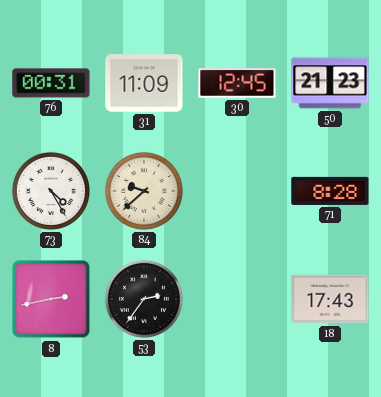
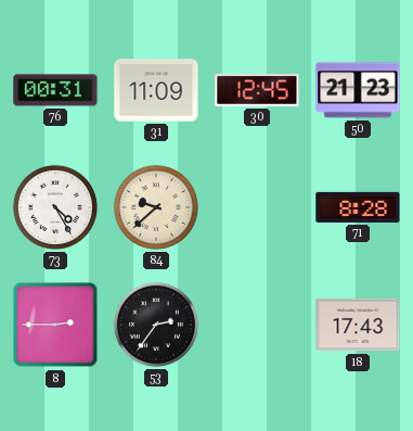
8: 2:43 -> 2:45
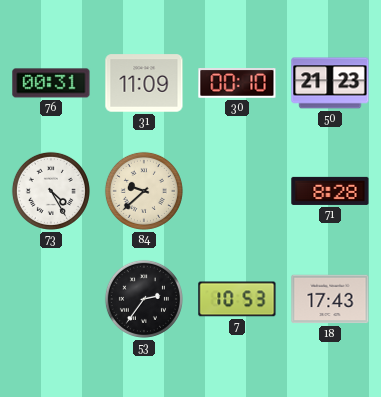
30: 12:45 -> 00:10
8: 2:45 -> none
7: none -> 10:53
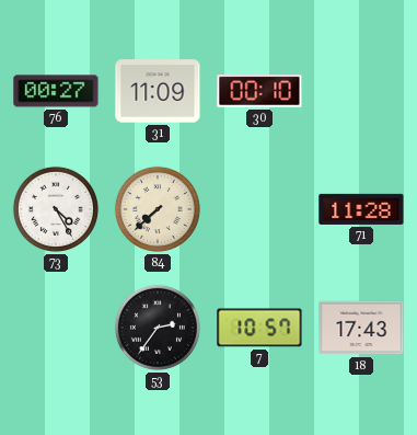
76: 00:31 -> 00:27
50: 21:23 -> none
84: 9:38 -> 7:38
71: 8:28 -> 11:28
7: 10:53 -> 10:57
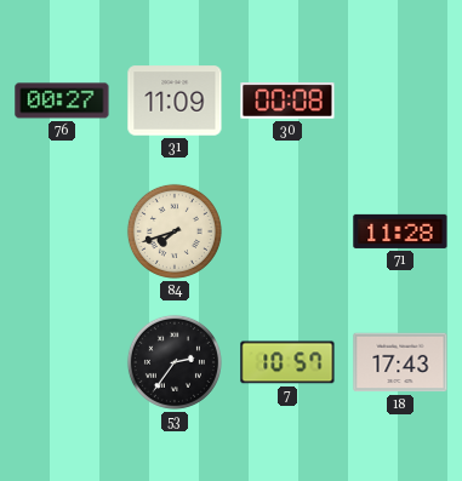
30: 00:10 -> 00:08
73: 4:25 -> none
84: 7:38 -> 7:42
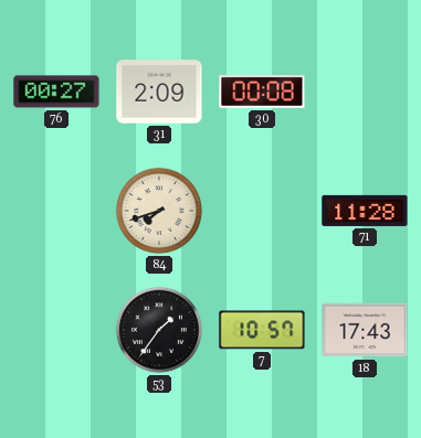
31: 11:09 -> 2:09
53: 2:36 -> 1:36
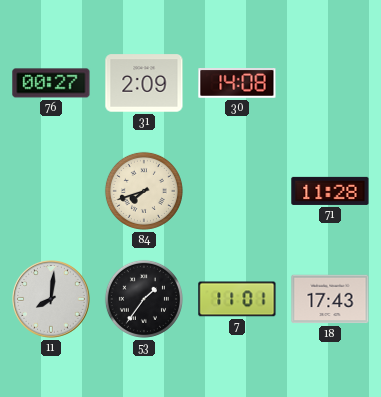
30: 00:08 -> 14:08
11: none -> 8:01
7: 10:57 -> 11:01
